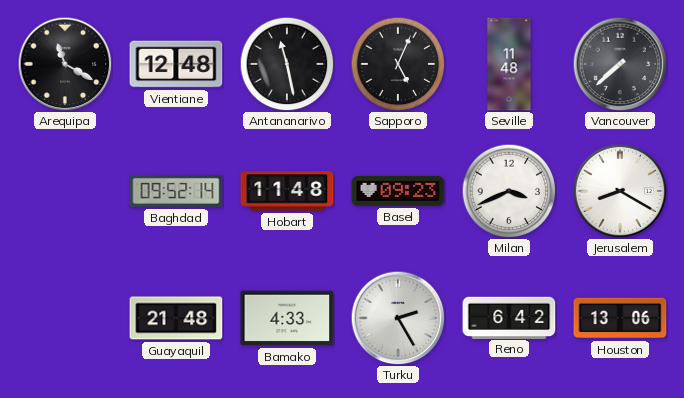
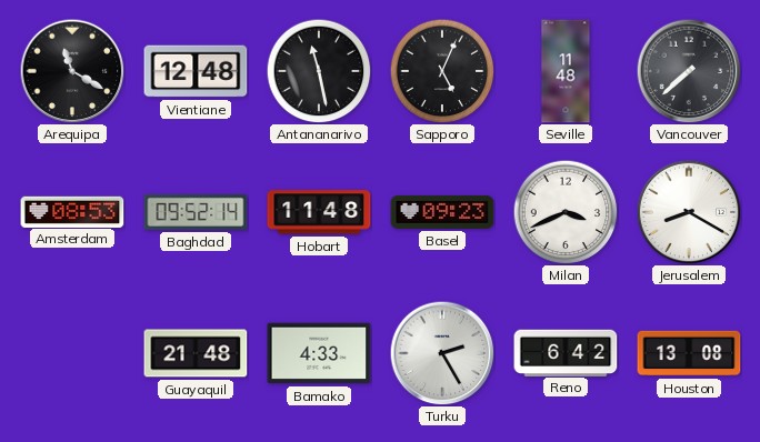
Amsterdam: none -> 08:53
Houston: 13:06 -> 13:08
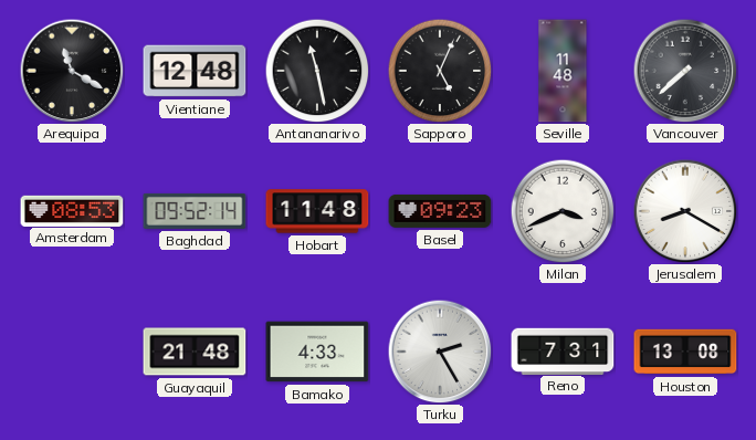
Reno: 6:42 -> 7:31
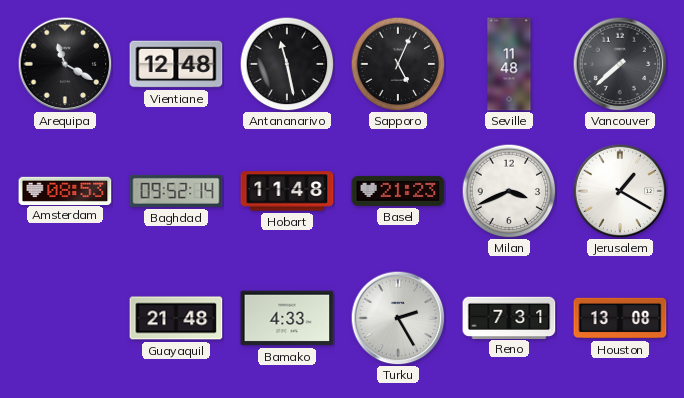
Basel: 09:23 -> 21:23
Jerusalem: 8:20 -> 1:20
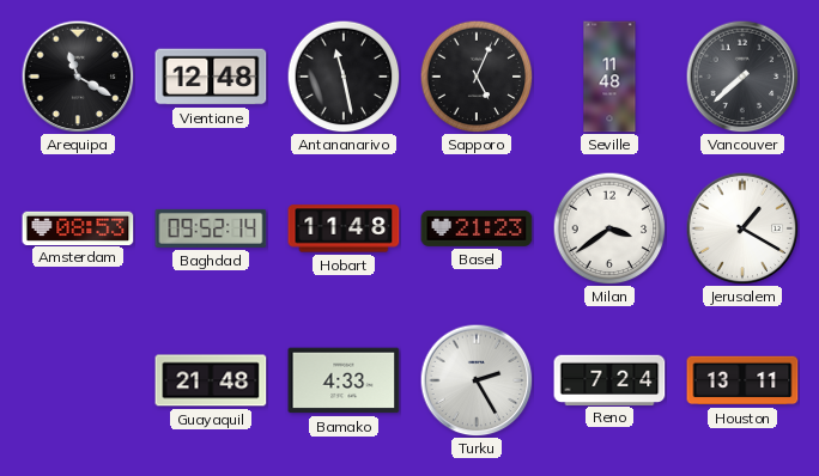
Milan: 3:41 -> 3:39
Reno: 7:31 -> 7:24
Houston: 13:08 -> 13:11
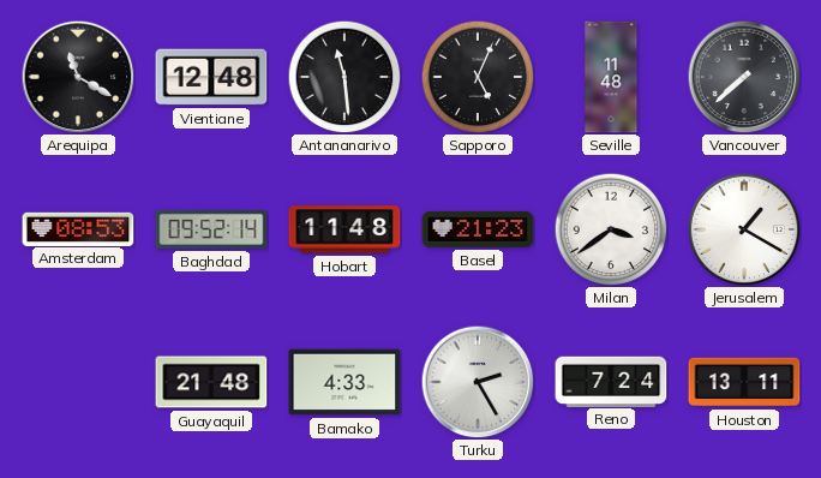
Antananarivo: 11:28 -> 11:29
